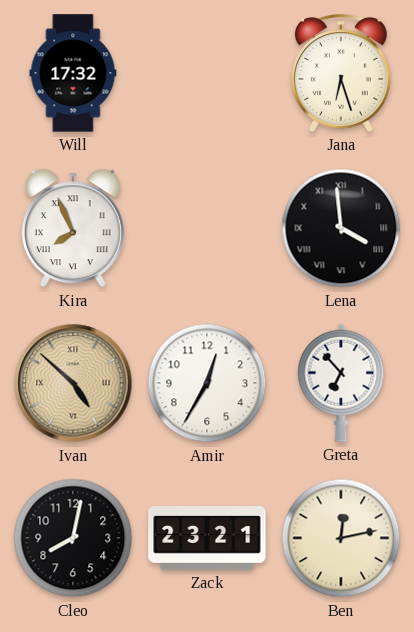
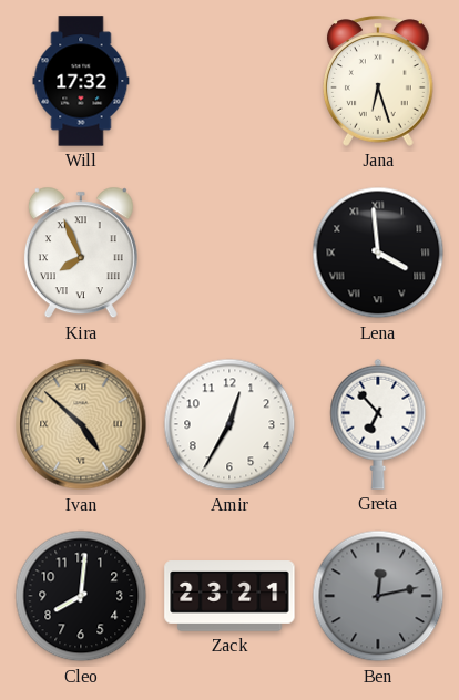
Cleo: 8:02 -> 8:01
Ben dial: cream -> grey
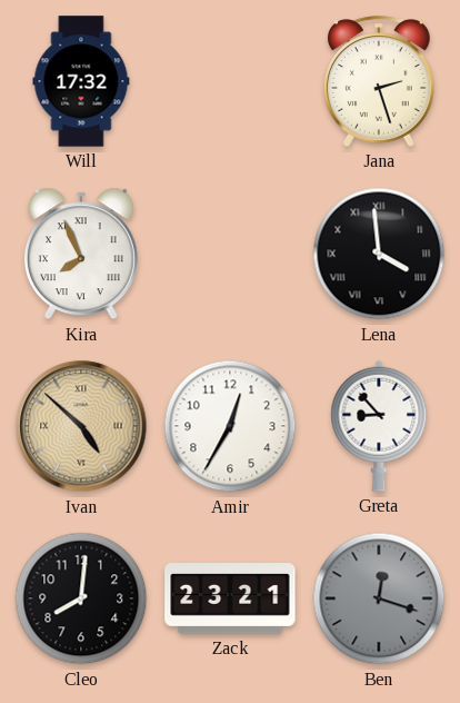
Jana: 6:27 -> 2:27
Greta: 6:53 -> 8:53
Ben: 12:13 -> 12:18
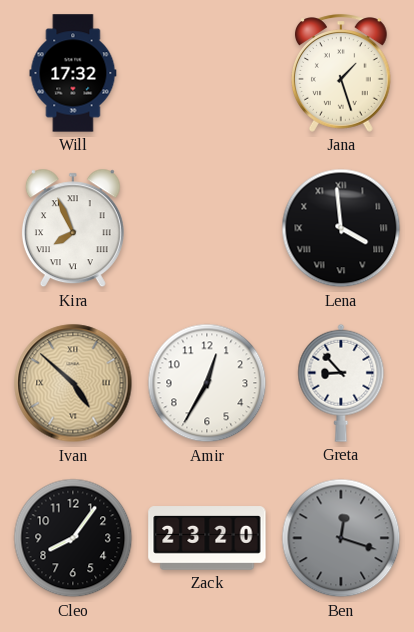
Jana: 2:27 -> 1:27
Cleo: 8:01 -> 8:06
Zack: 23:21 -> 23:20
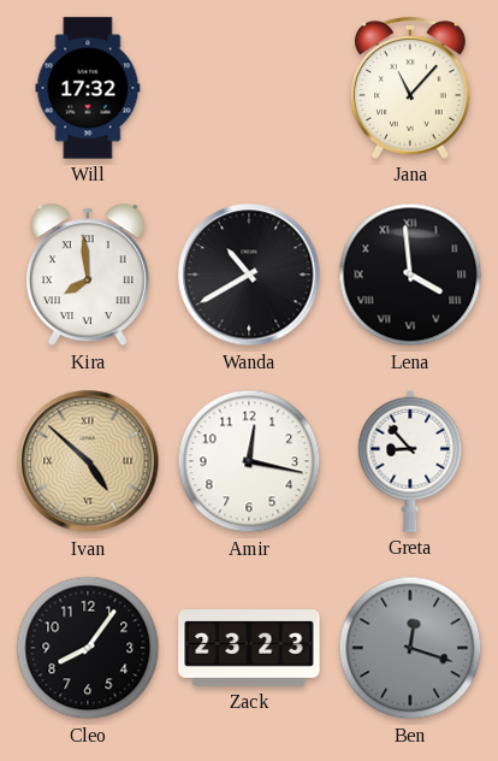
Jana: 1:27 -> 11:07
Kira: 7:56 -> 7:59
Wanda: none -> 10:40
Amir: 12:35 -> 12:17
Zack: 23:20 -> 23:23
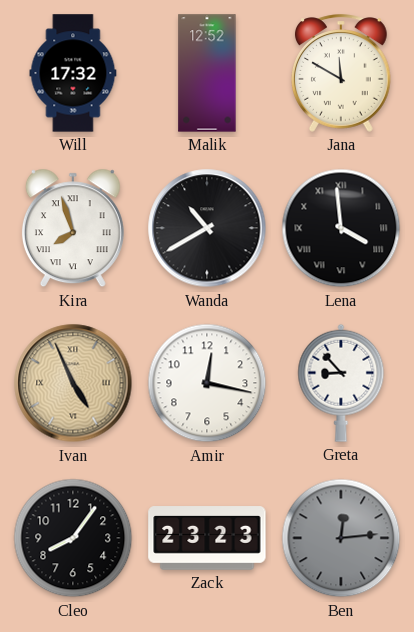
Malik: none -> 12:52
Jana: 11:07 -> 11:50
Kira: 7:59 -> 7:57
Ivan: 4:52 -> 4:56
Ben: 12:18 -> 12:14
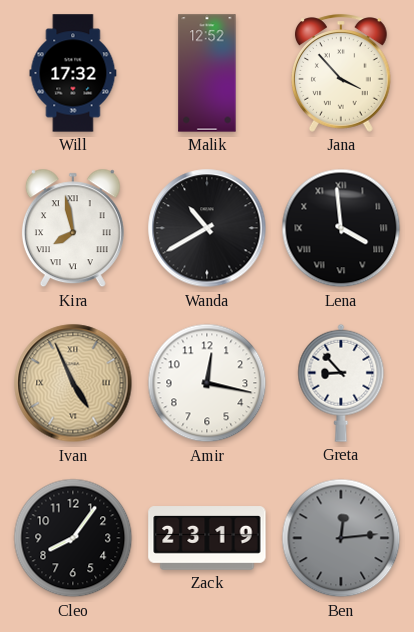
Jana: 11:50 -> 3:53
Kira: 7:57 -> 7:58
Zack: 23:23 -> 23:19
